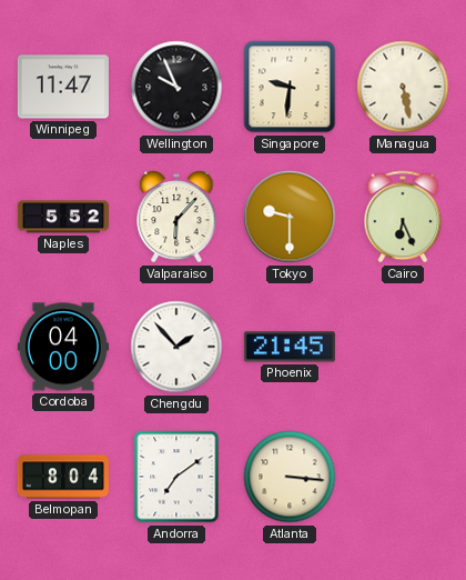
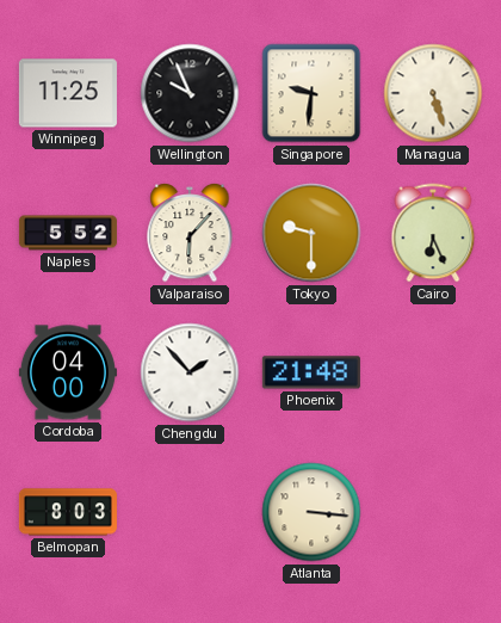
Winnipeg: 11:47 -> 11:25
Managua: 5:28 -> 5:27
Phoenix: 21:45 -> 21:48
Belmopan: 8:04 -> 8:03
Andorra: 7:09 -> none
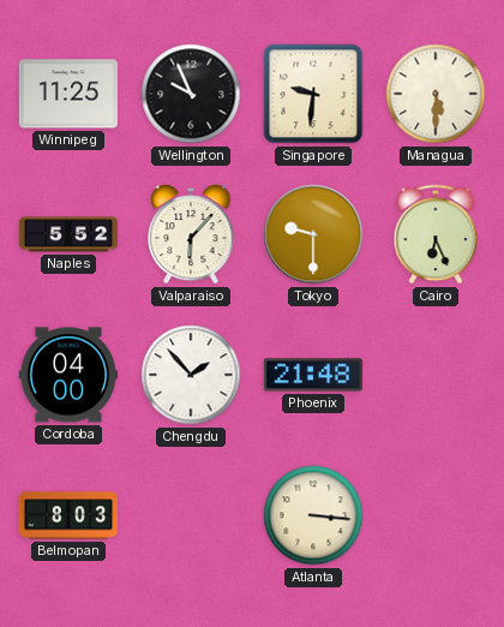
Managua: 5:27 -> 5:30
